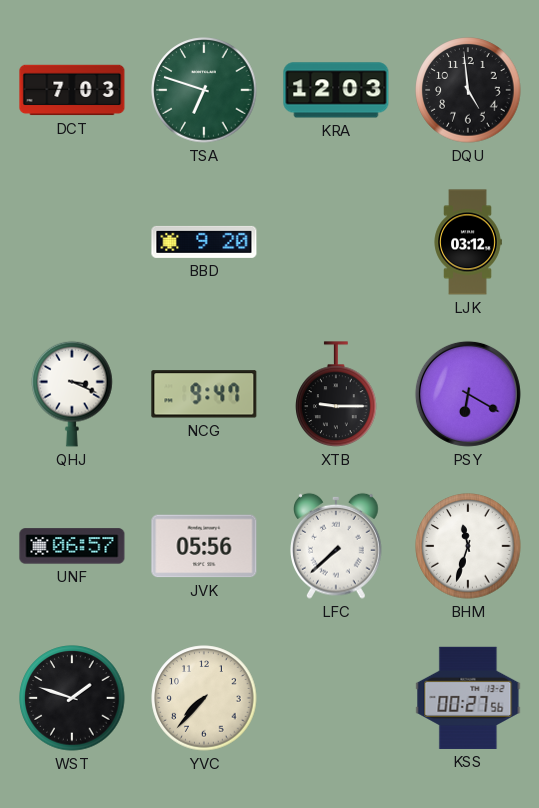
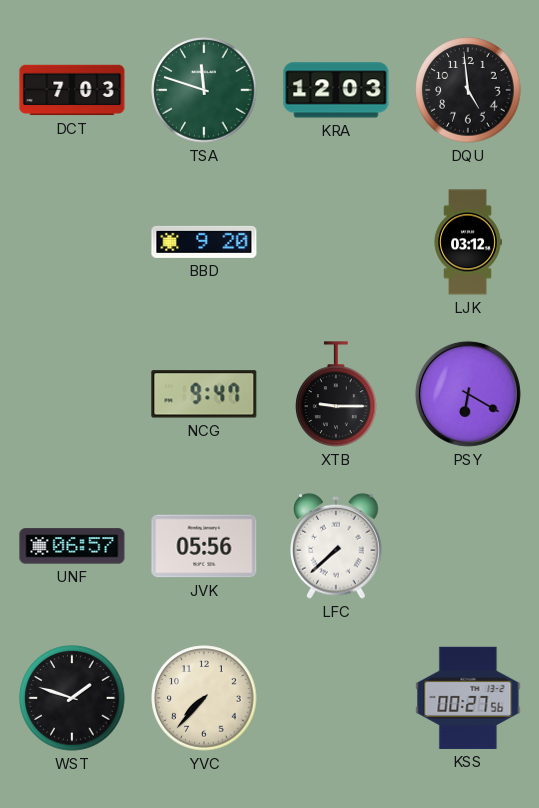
TSA: 6:48 -> 11:48
QHJ: 3:19 -> none
BHM: 11:33 -> none
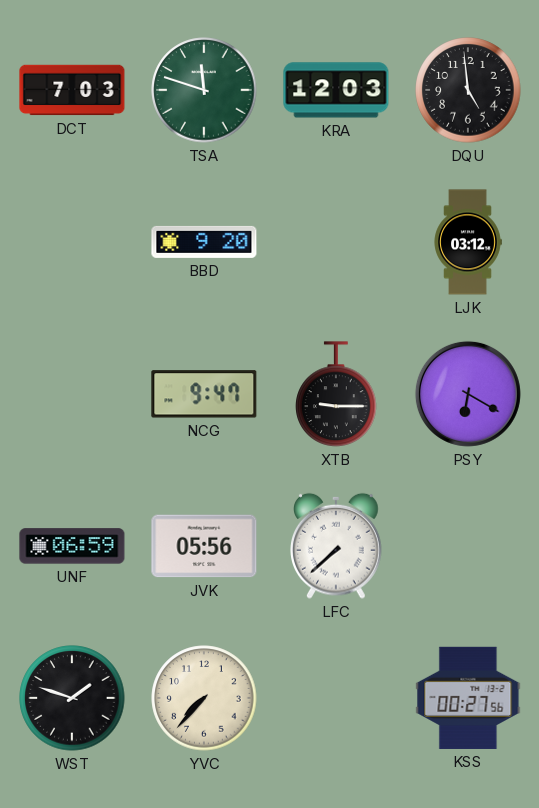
UNF: 06:57 -> 06:59
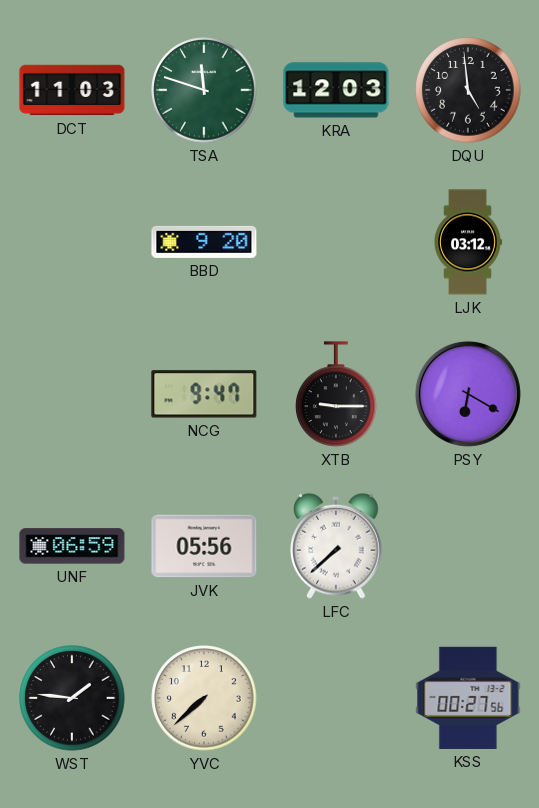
DCT: 7:03 -> 11:03
WST: 1:48 -> 1:46
YVC: 7:37 -> 7:38
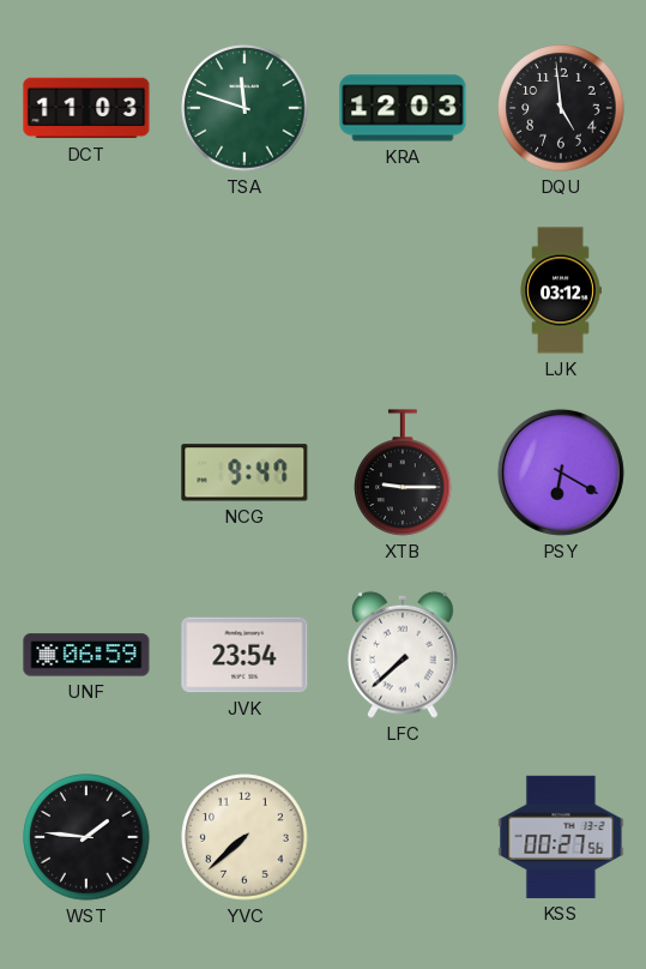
BBD: 9:20 -> none
JVK: 05:56 -> 23:54
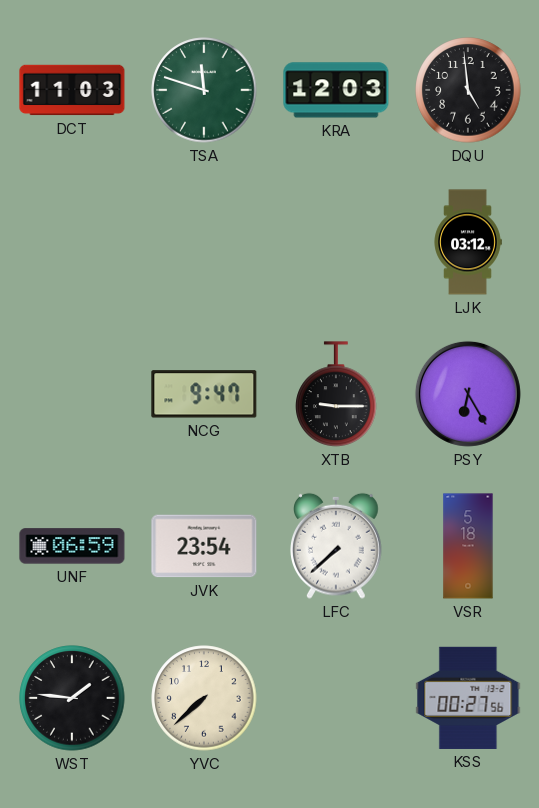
PSY: 6:20 -> 6:25
VSR: none -> 5:18
